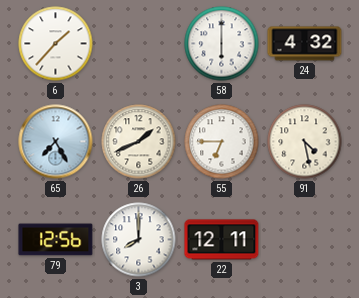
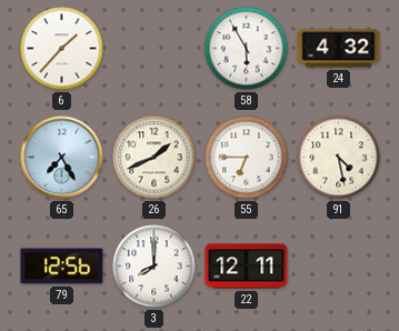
58: 6:00 -> 5:55
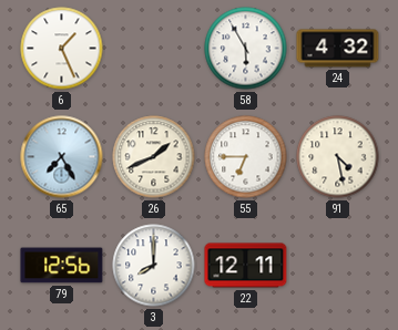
6: 1:37 -> 1:26
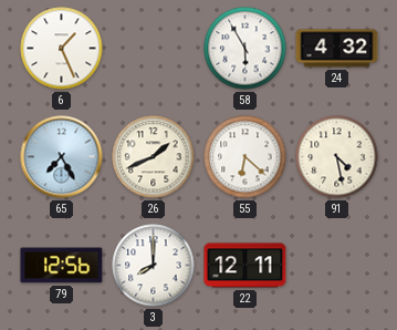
55: 6:45 -> 6:22
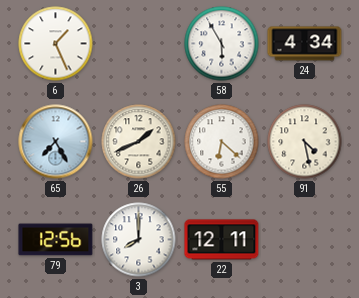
24: 4:32 -> 4:34
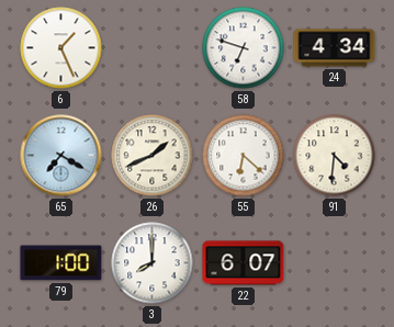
58: 5:55 -> 6:48
65: 7:25 -> 7:20
91: 4:28 -> 4:31
79: 12:56 -> 1:00
22: 12:11 -> 6:07
